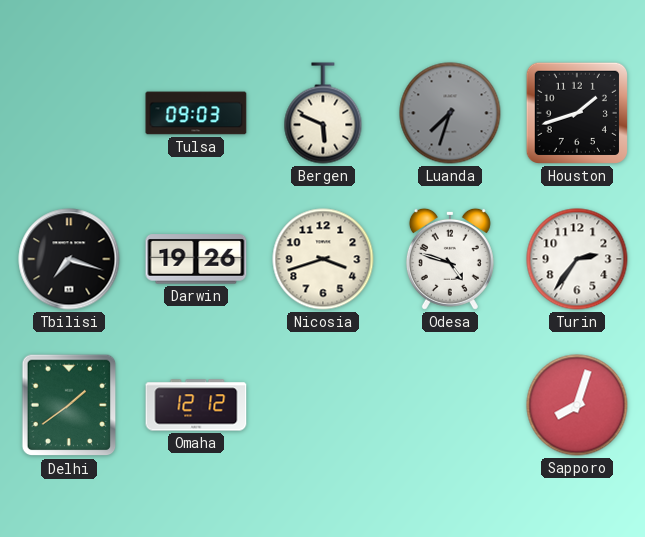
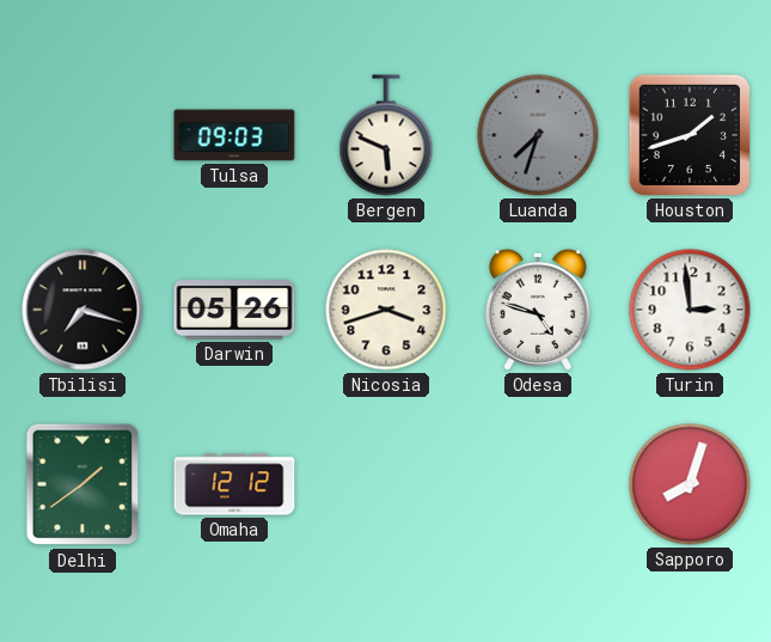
Darwin: 19:26 -> 05:26
Turin: 2:36 -> 2:59
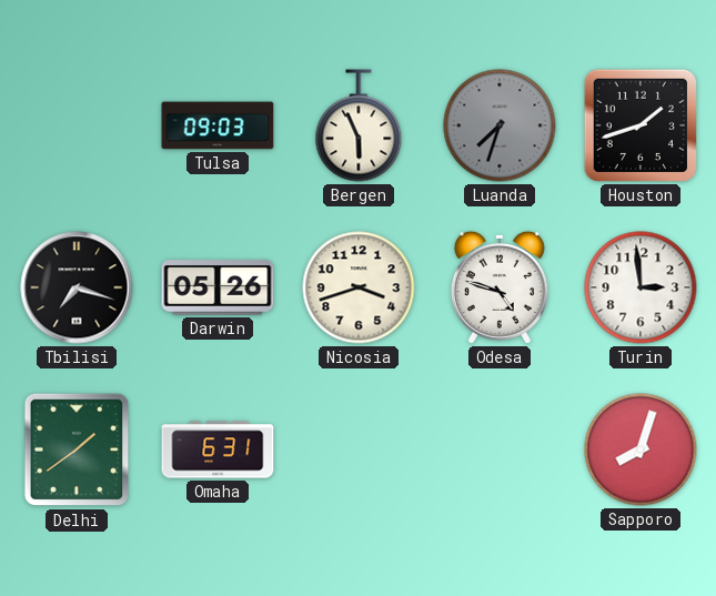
Bergen: 5:49 -> 5:56
Omaha: 12:12 -> 6:31
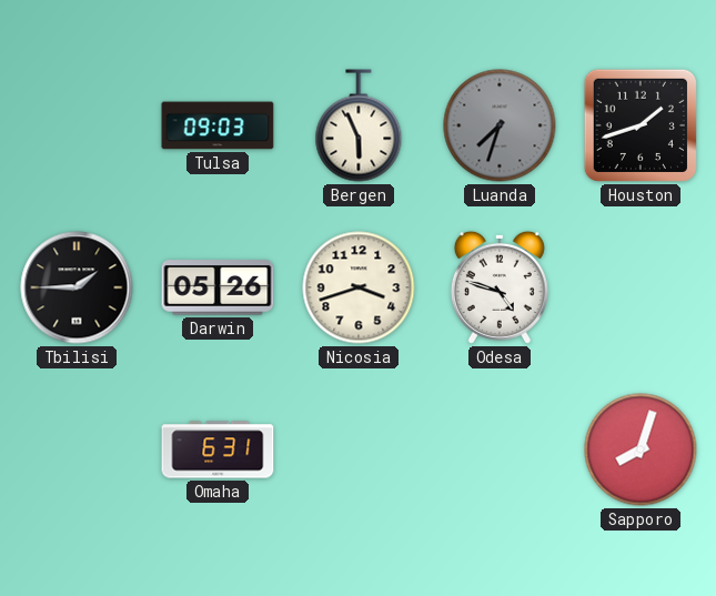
Tbilisi: 7:18 -> 1:45
Turin: 2:59 -> none
Delhi: 1:39 -> none
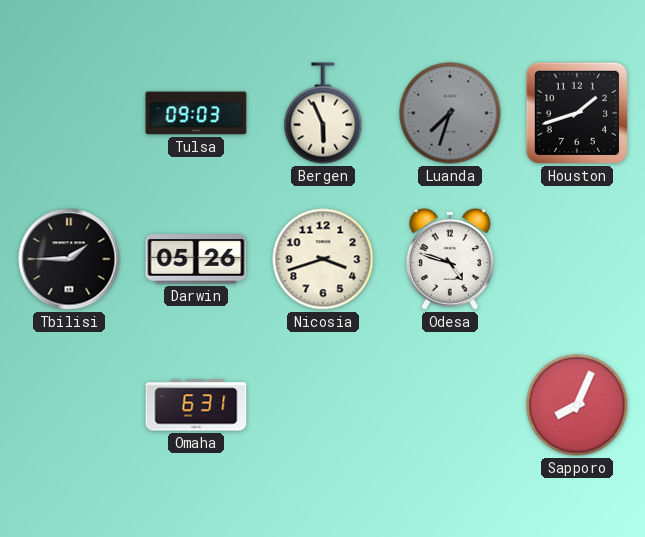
Sapporo: 8:03 -> 8:04
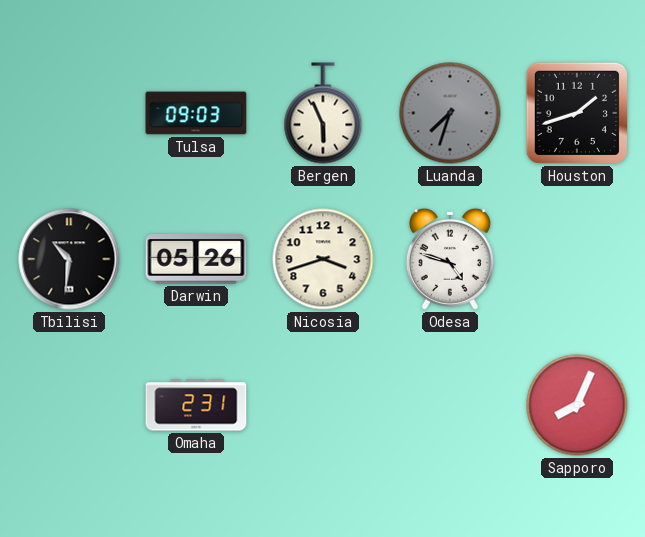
Tbilisi: 1:45 -> 10:31
Omaha: 6:31 -> 2:31
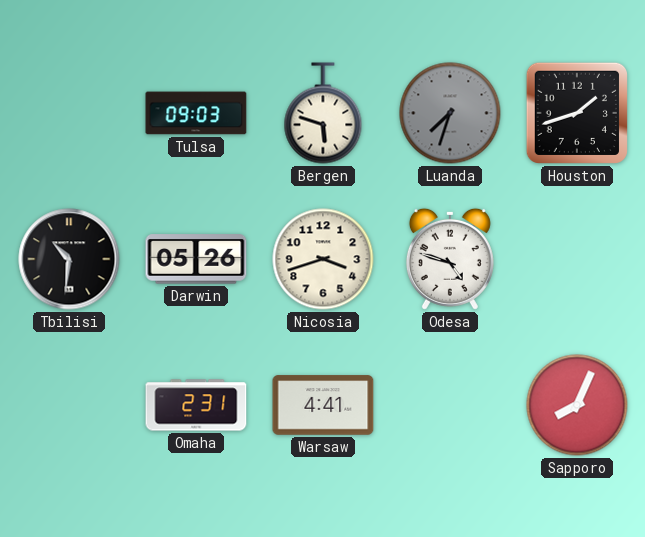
Bergen: 5:56 -> 5:48
Warsaw: none -> 4:41
